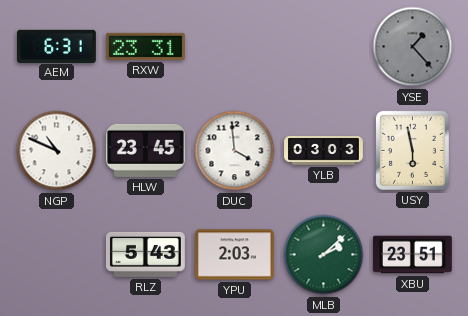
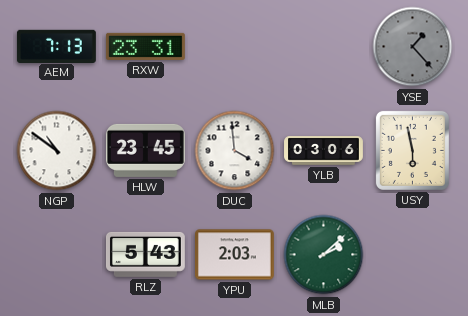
AEM: 6:31 -> 7:13
NGP: 10:49 -> 10:51
YLB: 03:03 -> 03:06
XBU: 23:51 -> none
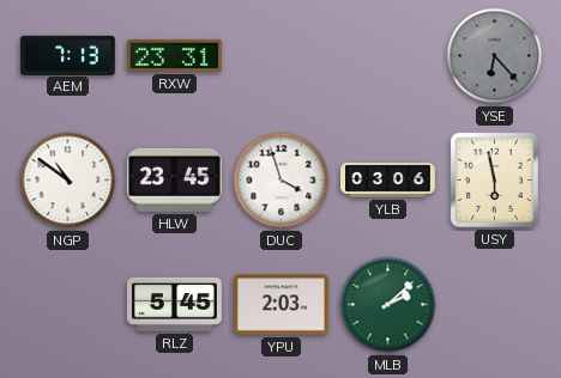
YSE: 1:23 -> 6:23
DUC: 3:59 -> 3:57
RLZ: 5:43 -> 5:45
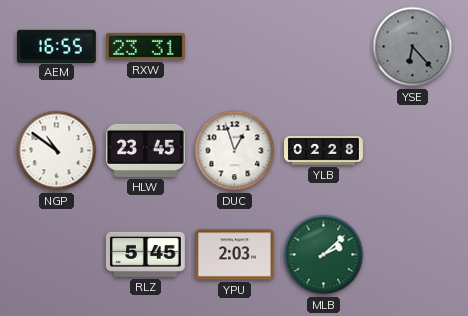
AEM: 7:13 -> 16:55
DUC: 3:57 -> 12:57
YLB: 03:06 -> 02:28
USY: 5:58 -> none
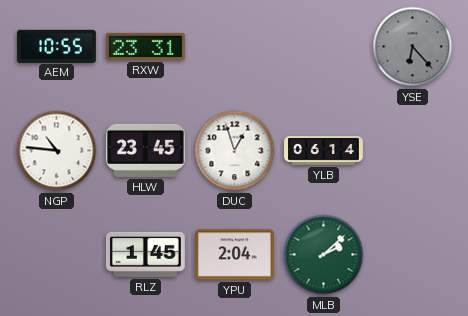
AEM: 16:55 -> 10:55
NGP: 10:51 -> 10:46
YLB: 02:28 -> 06:14
RLZ: 5:45 -> 1:45
YPU: 2:03 -> 2:04
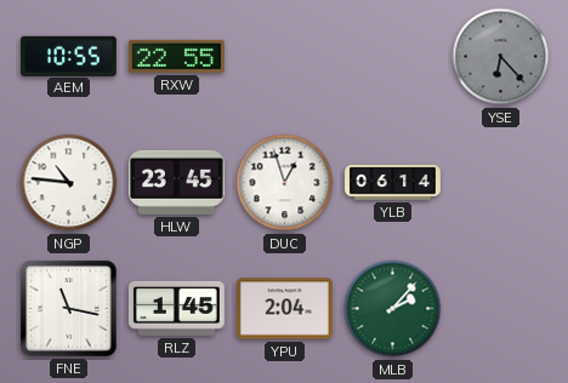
RXW: 23:31 -> 22:55
FNE: none -> 11:17
MLB: 2:08 -> 2:07
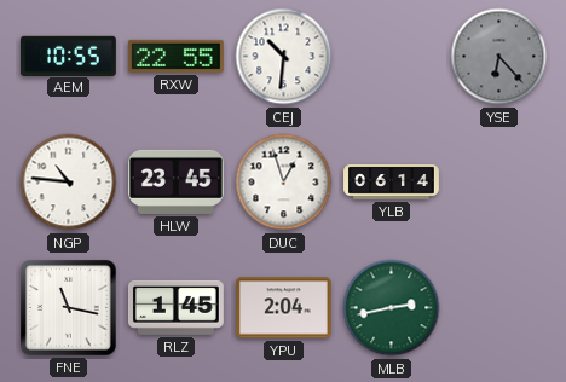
CEJ: none -> 10:31
MLB: 2:07 -> 2:43
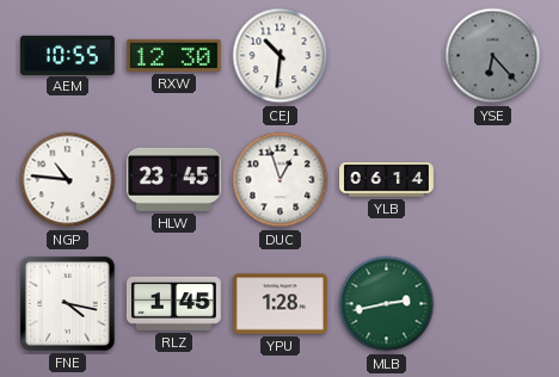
RXW: 22:55 -> 12:30
FNE: 11:17 -> 4:17
YPU: 2:04 -> 1:28
